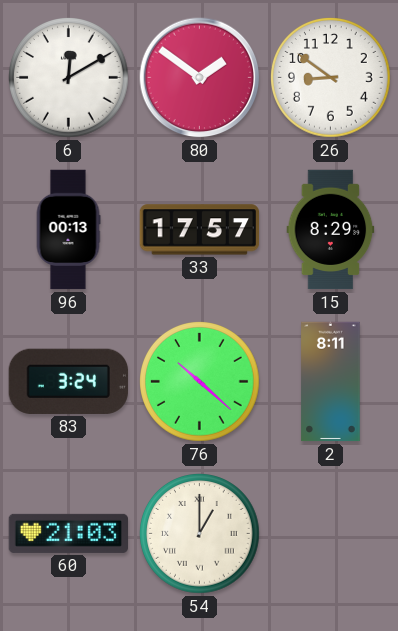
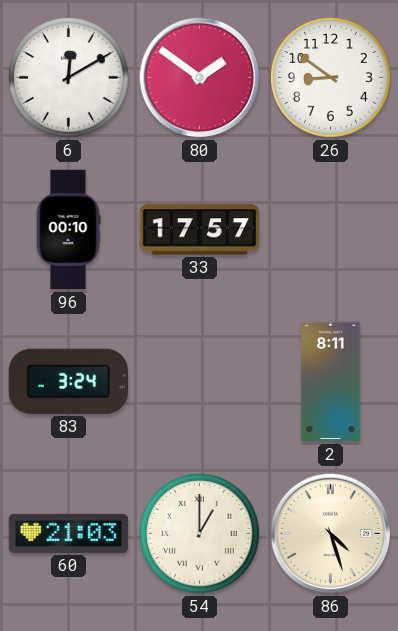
96: 00:13 -> 00:10
15: 8:29 -> none
76: 10:22 -> none
86: none -> 4:27
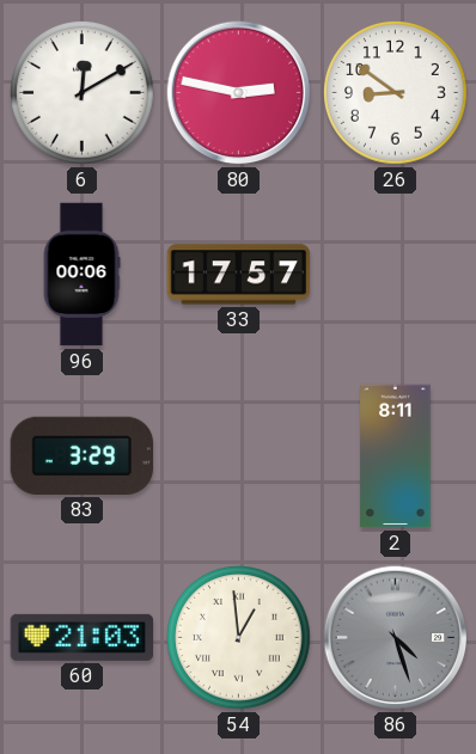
80: 1:51 -> 2:47
96: 00:10 -> 00:06
83: 3:24 -> 3:29
54: 1:00 -> 12:59
86 dial: cream -> grey
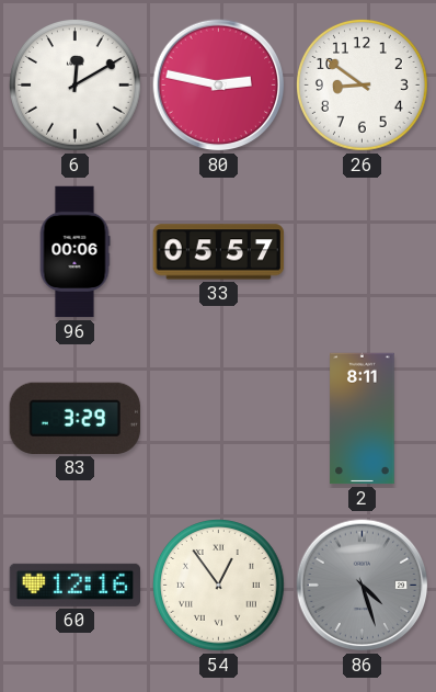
33: 17:57 -> 05:57
60: 21:03 -> 12:16
54: 12:59 -> 12:54
